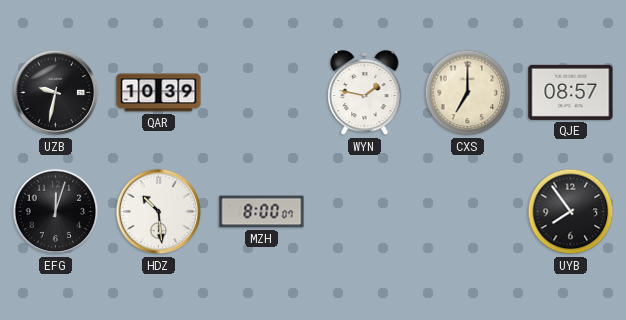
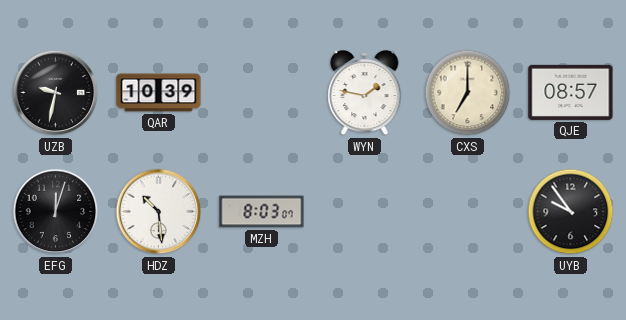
MZH: 8:00 -> 8:03
UYB: 7:54 -> 9:54
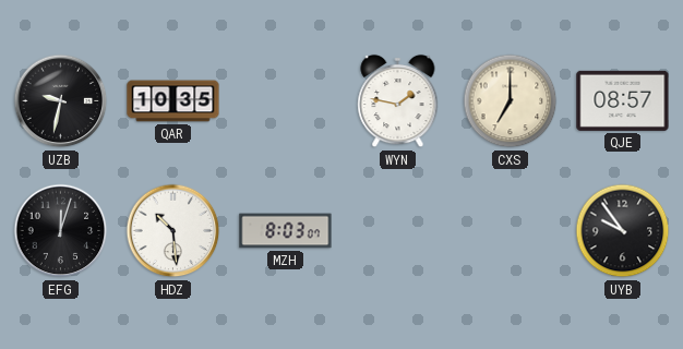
QAR: 10:39 -> 10:35
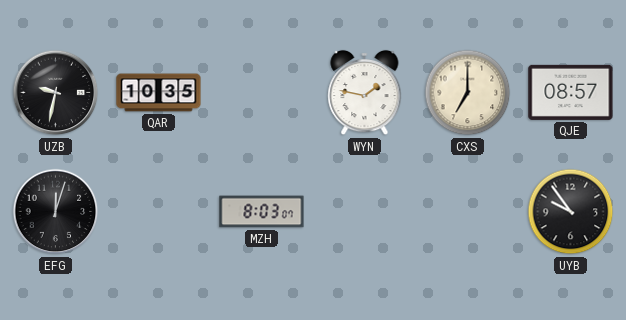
HDZ: 10:29 -> none
